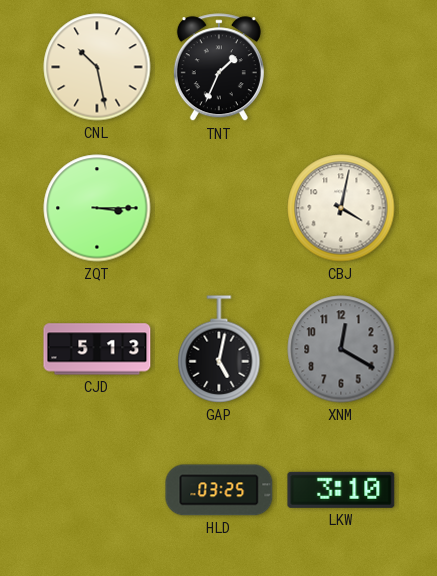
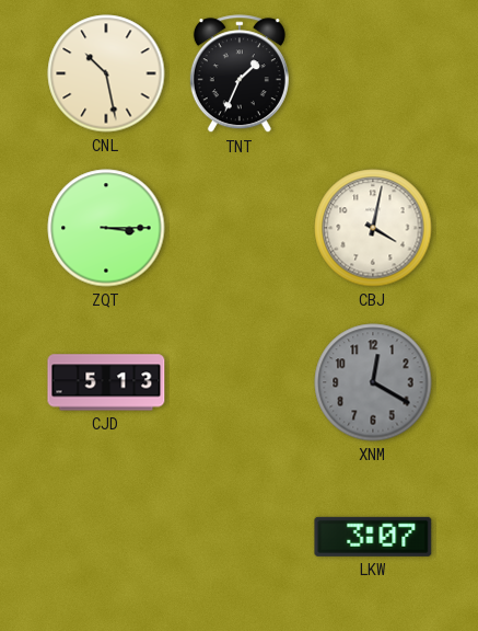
GAP: 5:02 -> none
HLD: 03:25 -> none
LKW: 3:10 -> 3:07
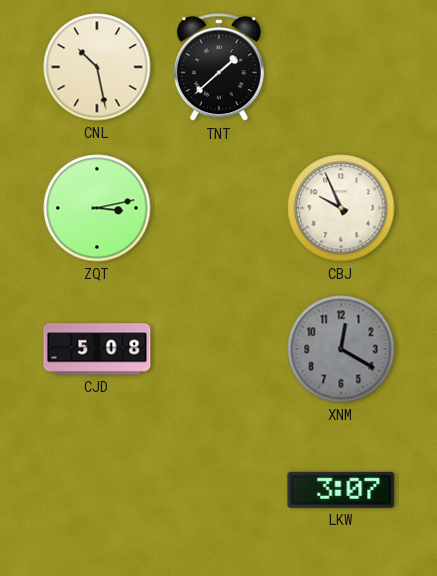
TNT: 1:34 -> 1:38
ZQT: 3:15 -> 3:13
CBJ: 4:02 -> 9:56
CJD: 5:13 -> 5:08
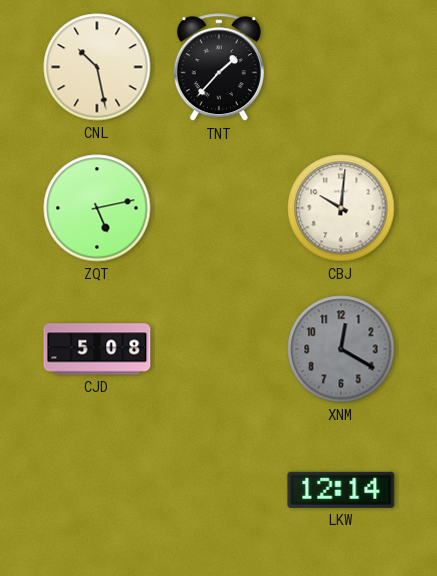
TNT: 1:38 -> 1:37
ZQT: 3:13 -> 5:13
CBJ: 9:56 -> 10:01
LKW: 3:07 -> 12:14
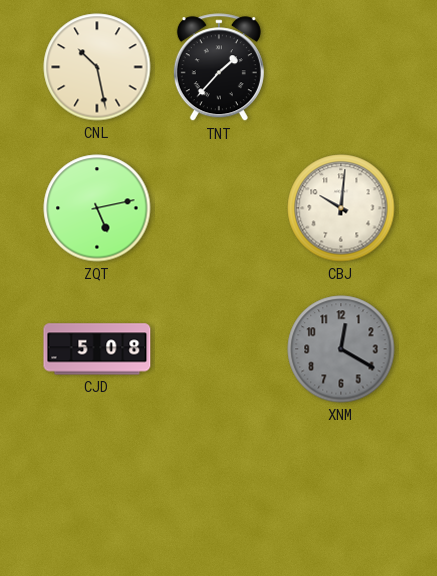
LKW: 12:14 -> none
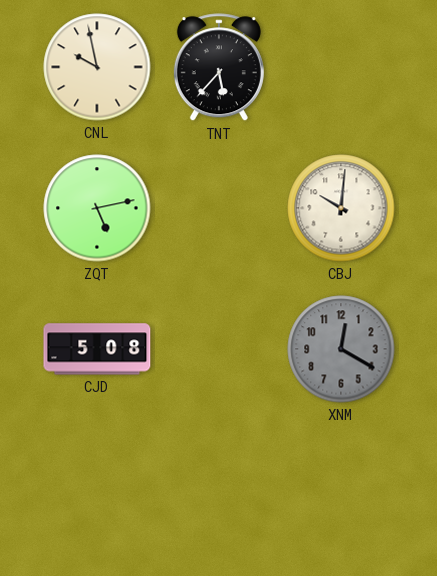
CNL: 10:28 -> 9:58
TNT: 1:37 -> 5:37
